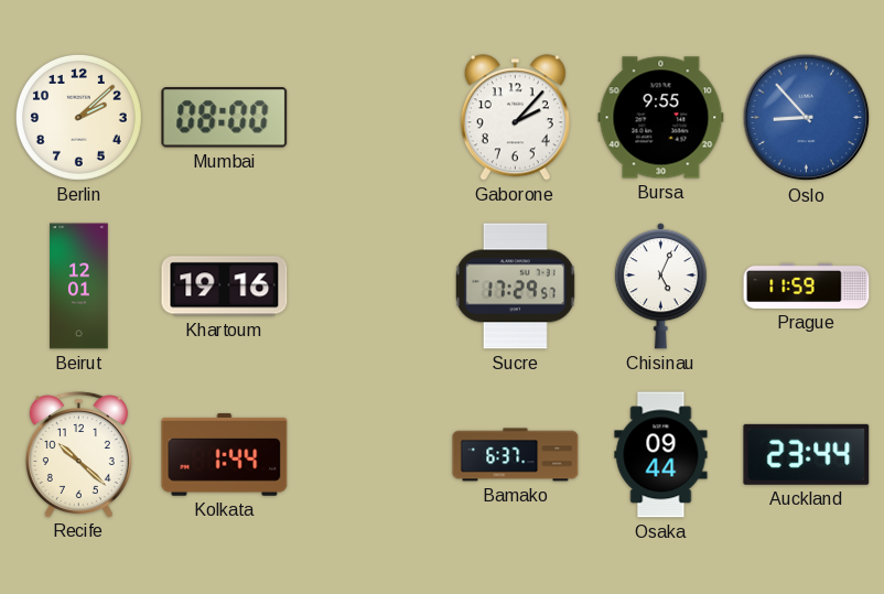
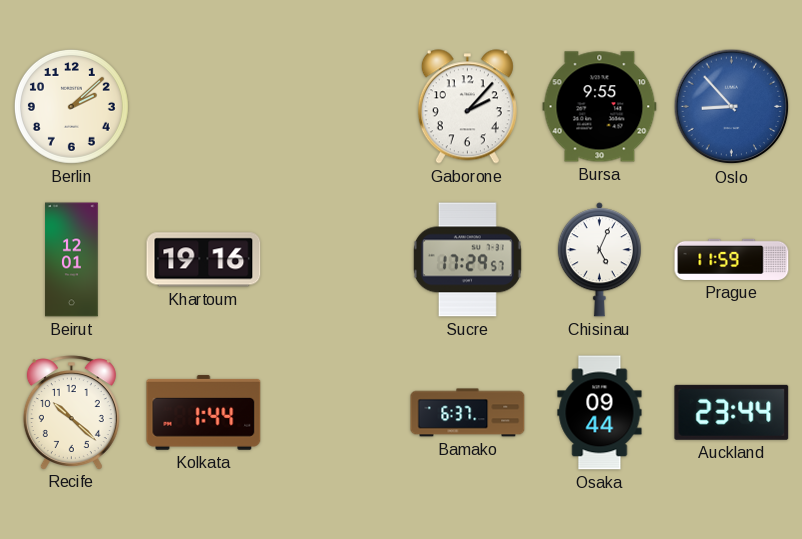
Mumbai: 08:00 -> none
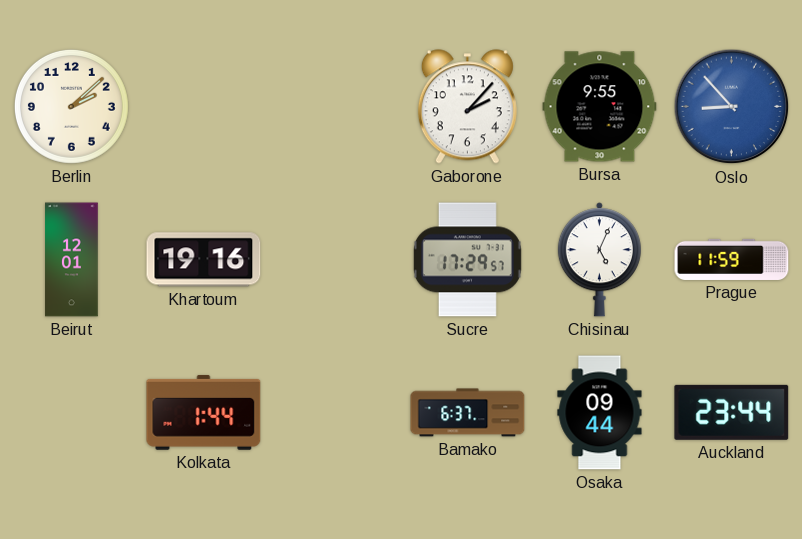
Recife: 10:22 -> none
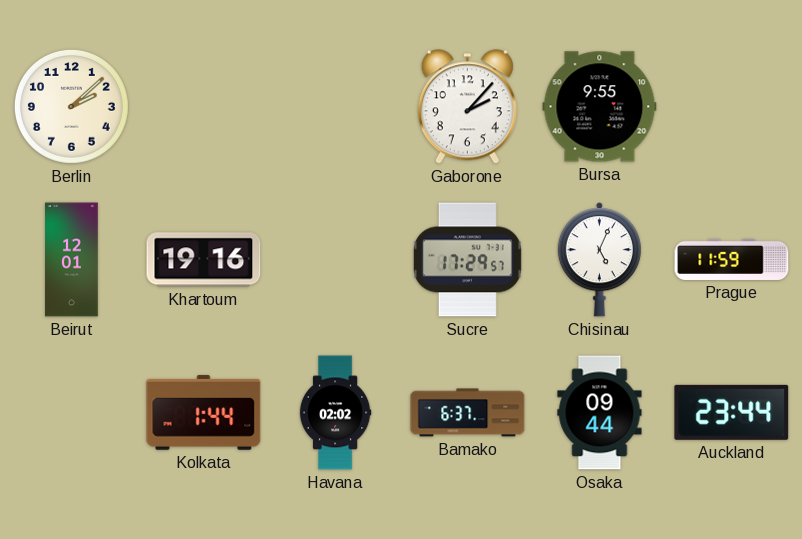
Oslo: 8:53 -> none
Havana: none -> 02:02
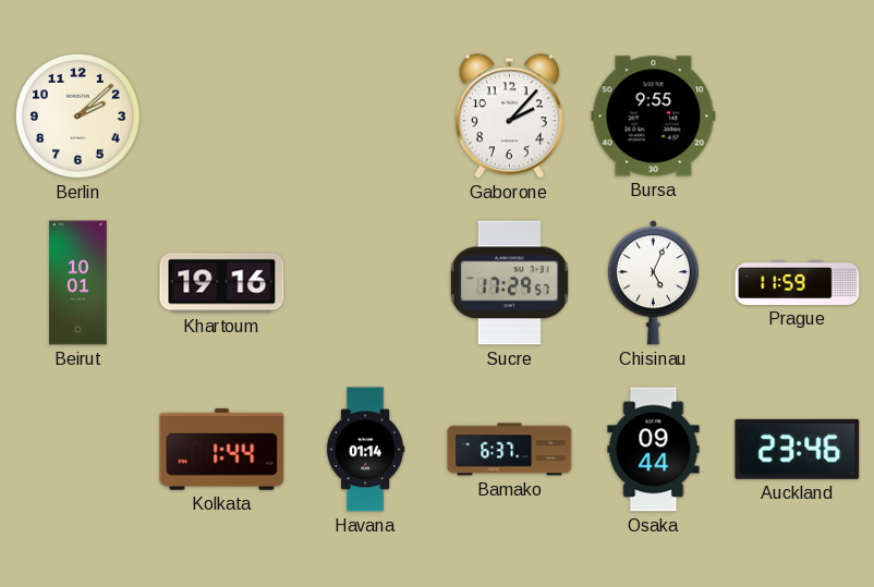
Beirut: 12:01 -> 10:01
Havana: 02:02 -> 01:14
Auckland: 23:44 -> 23:46
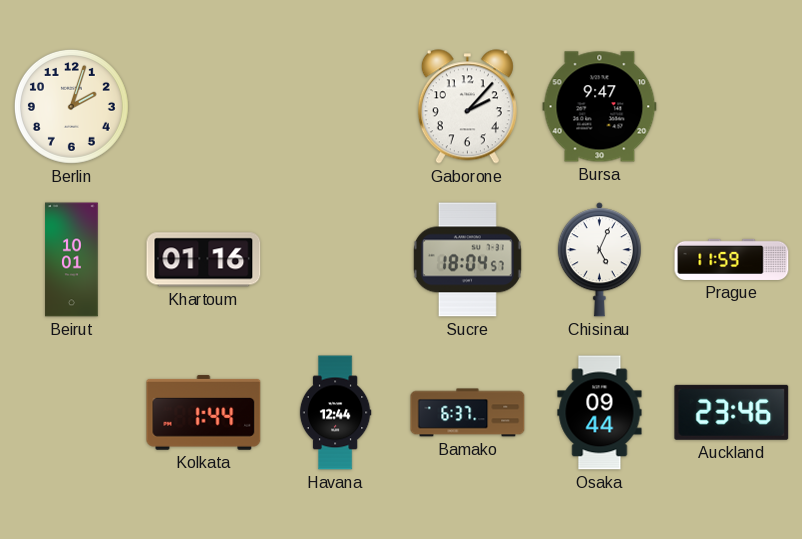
Berlin: 2:08 -> 2:03
Bursa: 9:55 -> 9:47
Khartoum: 19:16 -> 01:16
Sucre: 17:29 -> 18:04
Havana: 01:14 -> 12:44
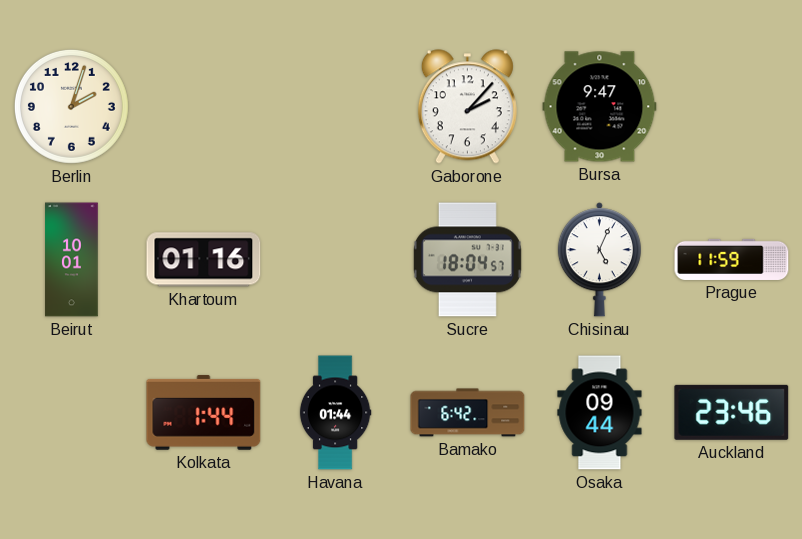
Havana: 12:44 -> 01:44
Bamako: 6:37 -> 6:42
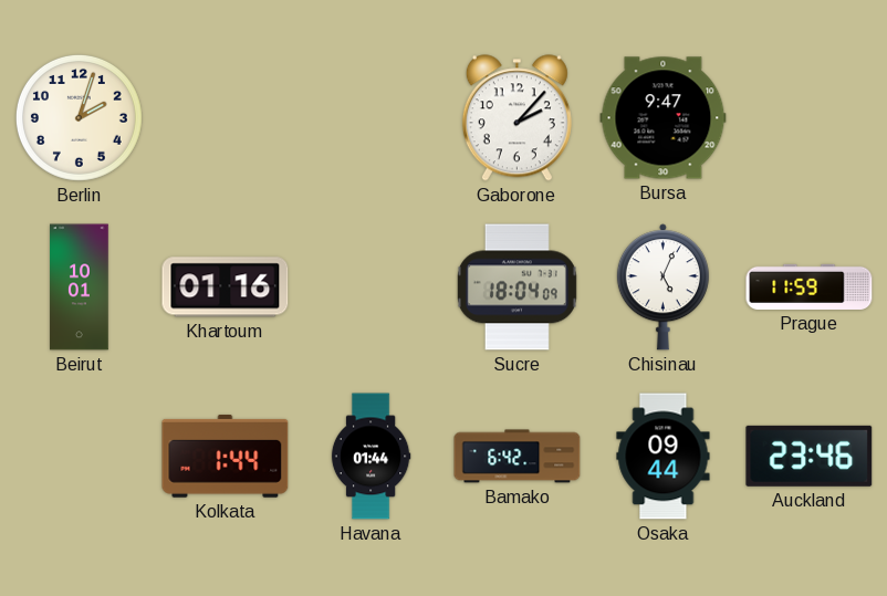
Sucre: 18:04:57 -> 18:04:09
